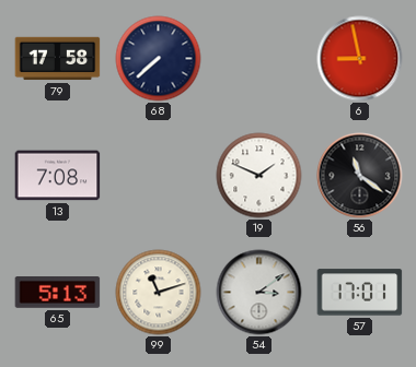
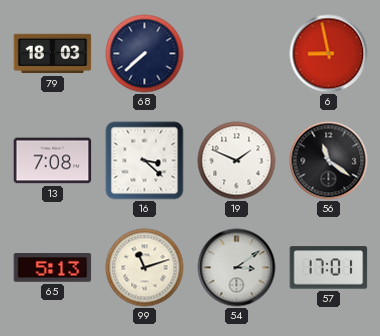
79: 17:58 -> 18:03
16: none -> 3:22
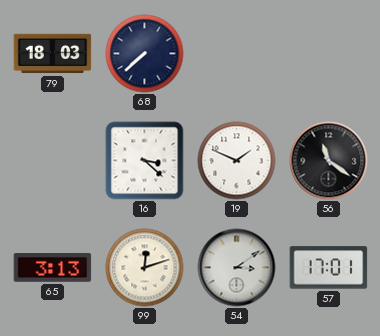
6: 8:58 -> none
13: 7:08 -> none
65: 5:13 -> 3:13
99: 11:12 -> 12:12
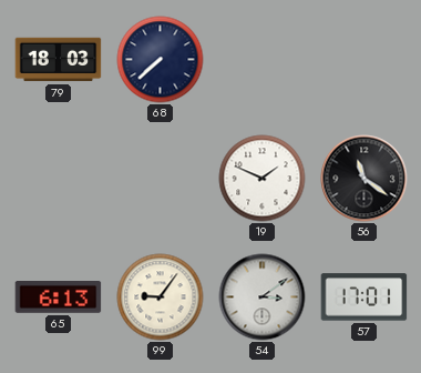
16: 3:22 -> none
65: 3:13 -> 6:13
99: 12:12 -> 9:06
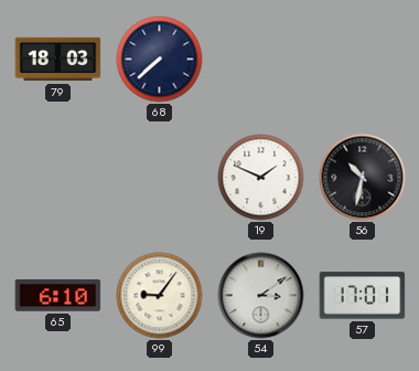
56: 11:21 -> 10:32
65: 6:13 -> 6:10
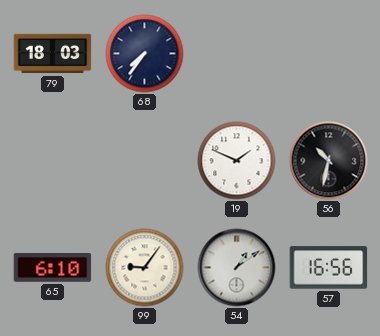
68: 7:38 -> 7:36
54: 3:09 -> 1:09
57: 17:01 -> 16:56
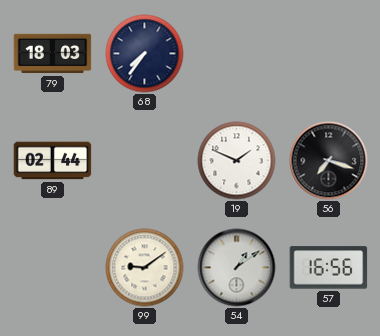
89: none -> 02:44
56: 10:32 -> 7:18
65: 6:10 -> none
99: 9:06 -> 9:09
